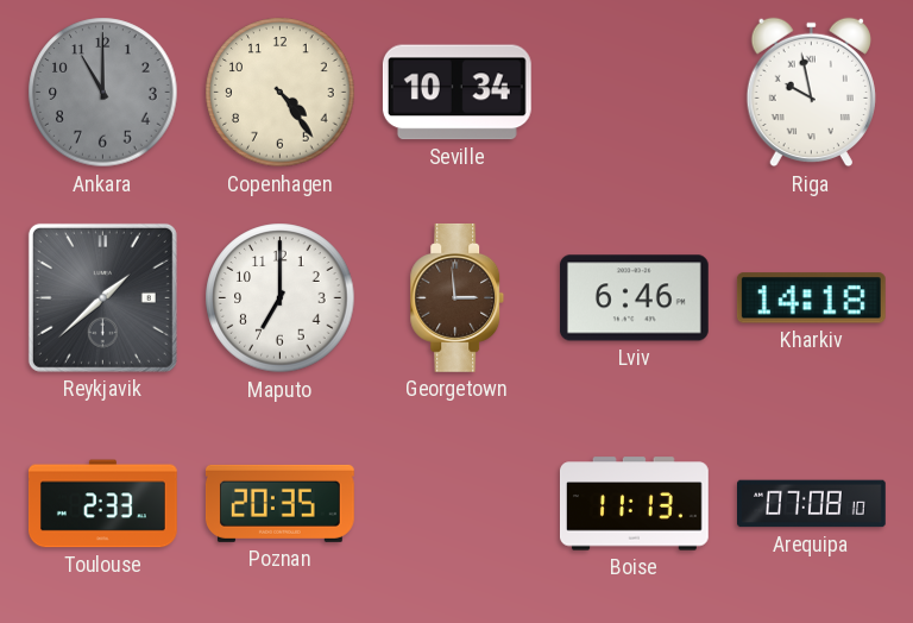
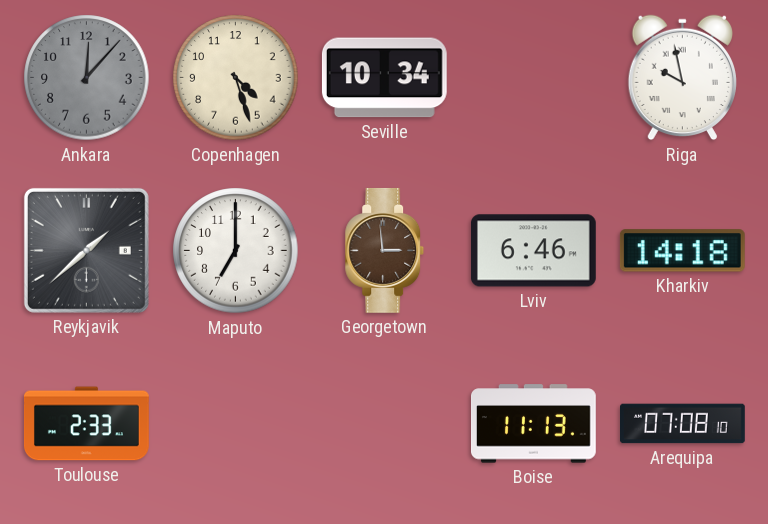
Ankara: 11:00 -> 12:07
Copenhagen: 4:24 -> 4:27
Poznan: 20:35 -> none
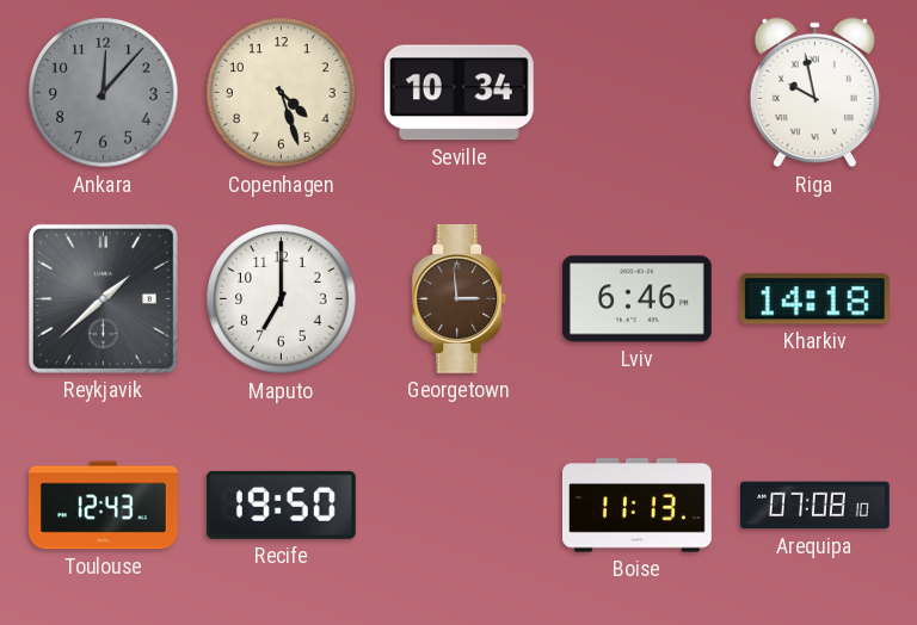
Toulouse: 2:33 -> 12:43
Recife: none -> 19:50
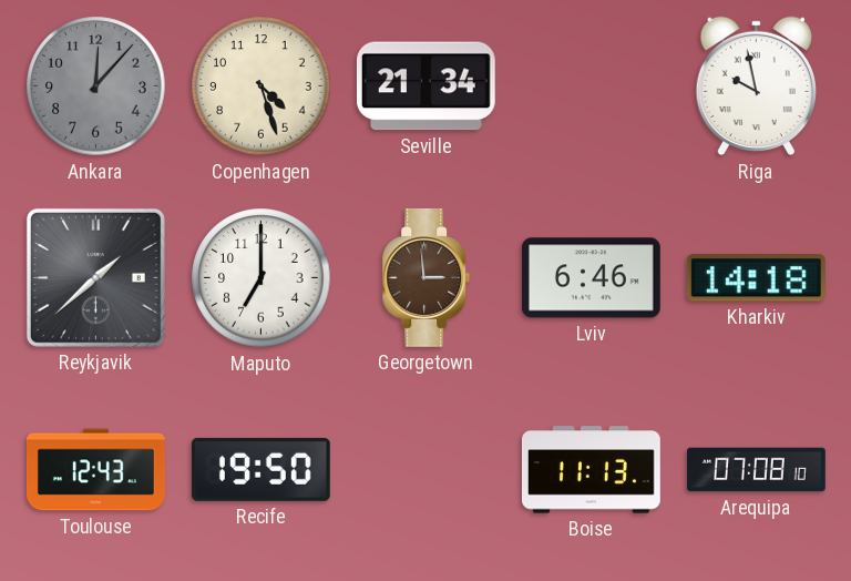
Seville: 10:34 -> 21:34
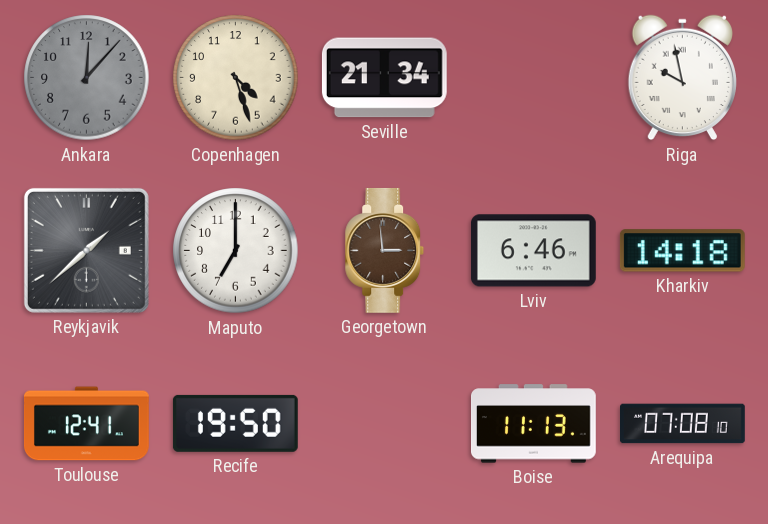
Toulouse: 12:43 -> 12:41
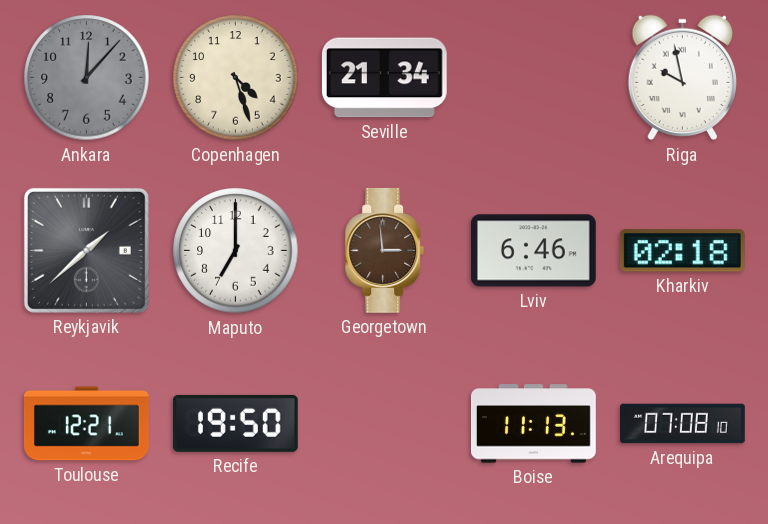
Kharkiv: 14:18 -> 02:18
Toulouse: 12:41 -> 12:21
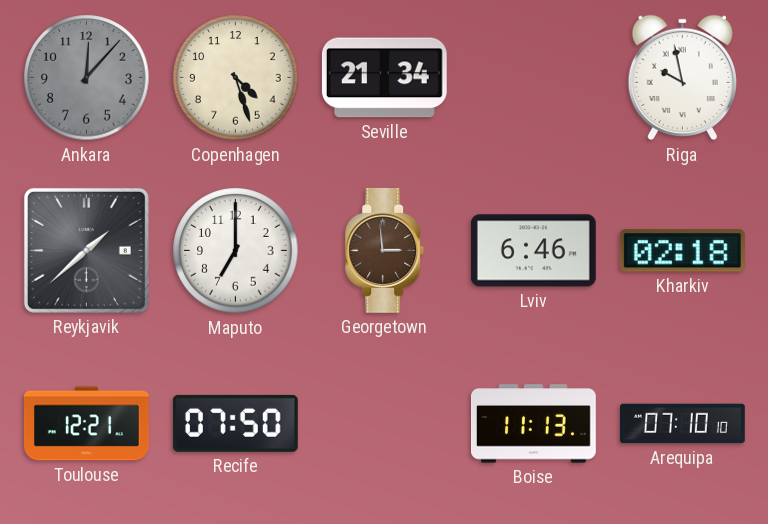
Recife: 19:50 -> 07:50
Arequipa: 07:08 -> 07:10
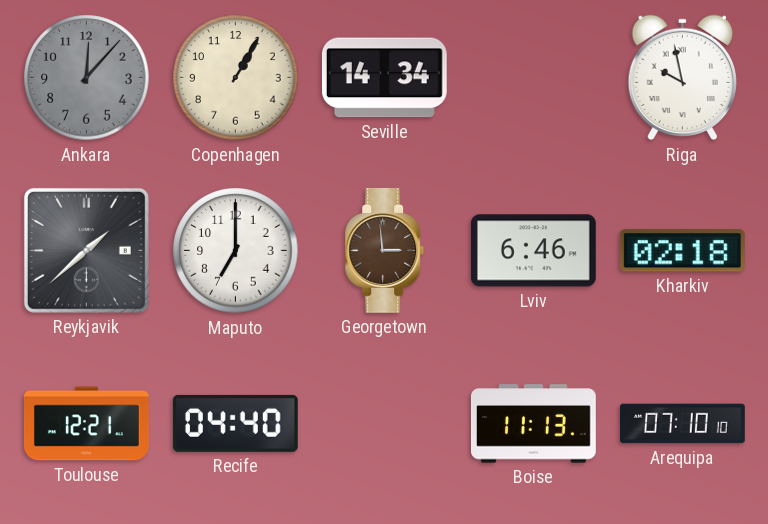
Copenhagen: 4:27 -> 1:05
Seville: 21:34 -> 14:34
Recife: 07:50 -> 04:40
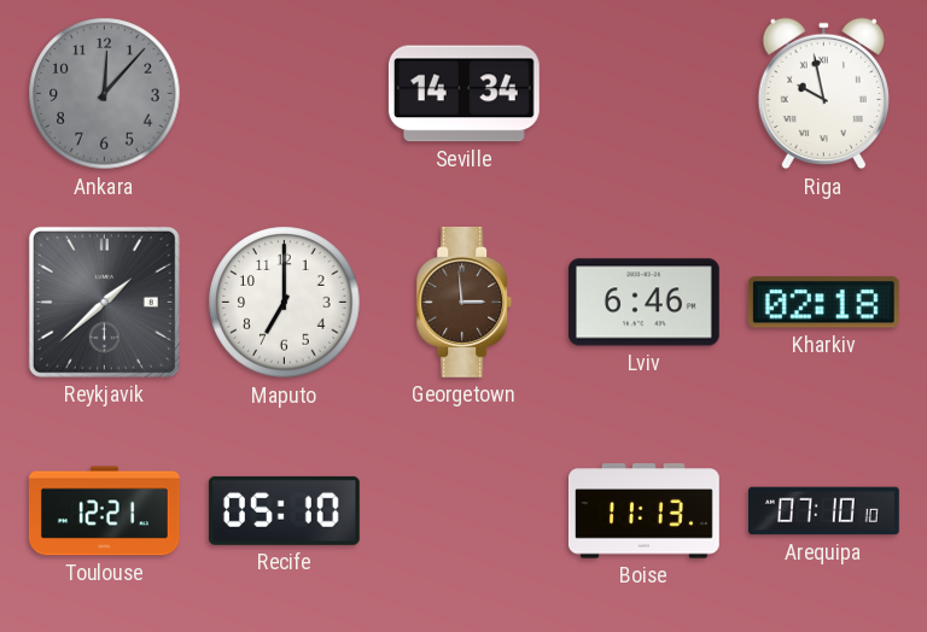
Copenhagen: 1:05 -> none
Recife: 04:40 -> 05:10
